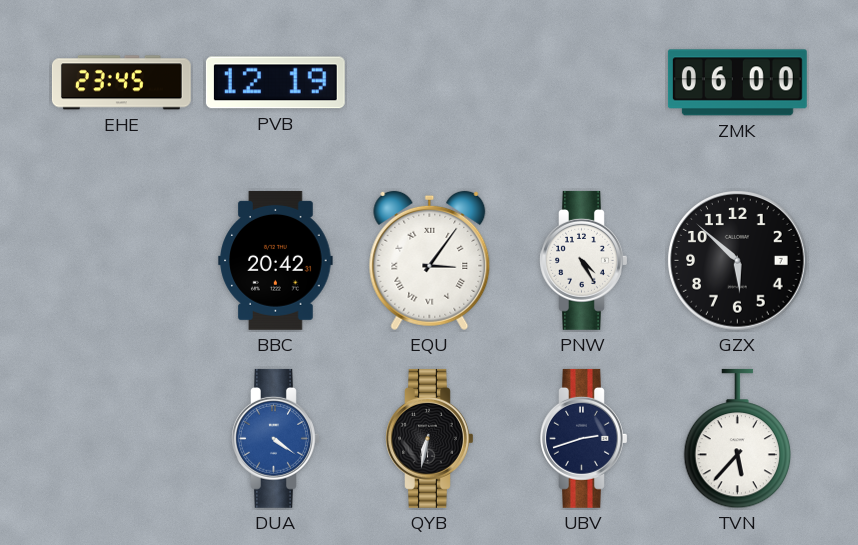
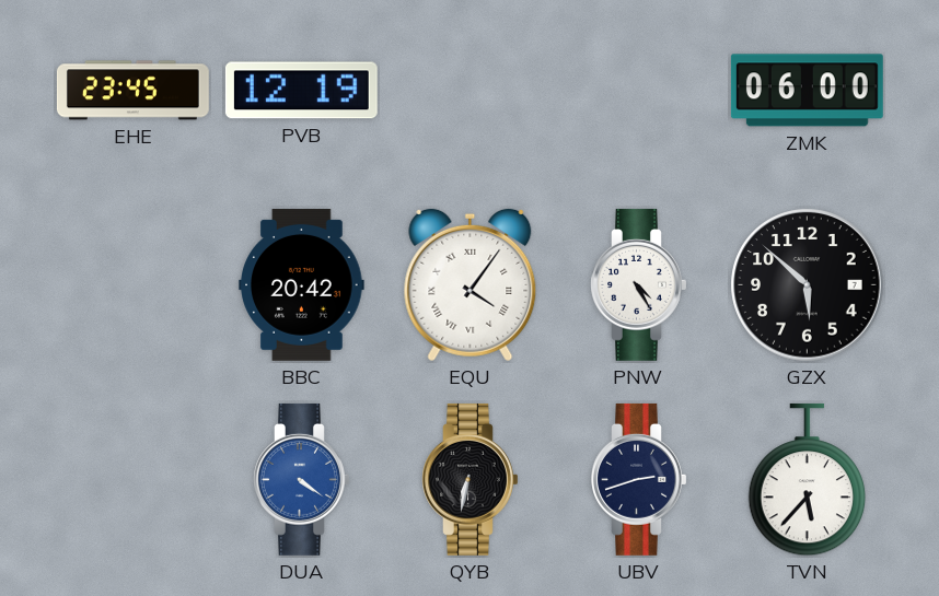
EQU: 3:06 -> 4:06
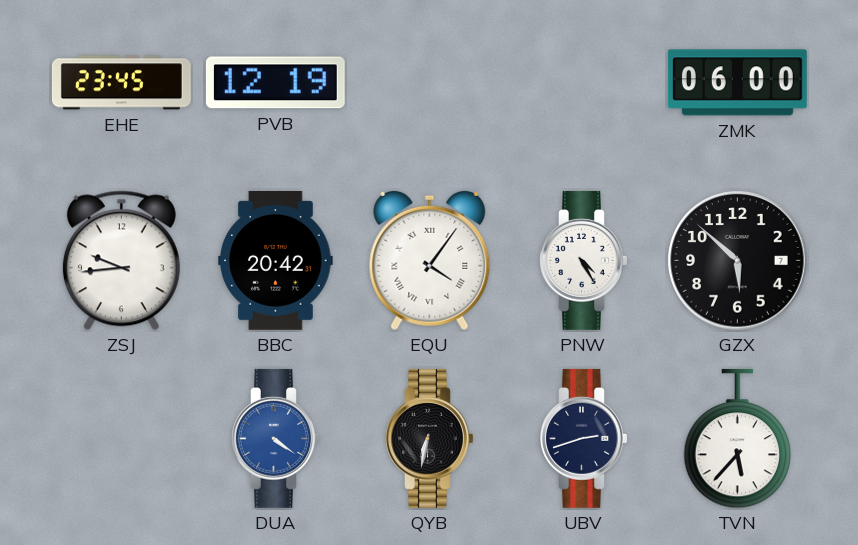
ZSJ: none -> 9:44
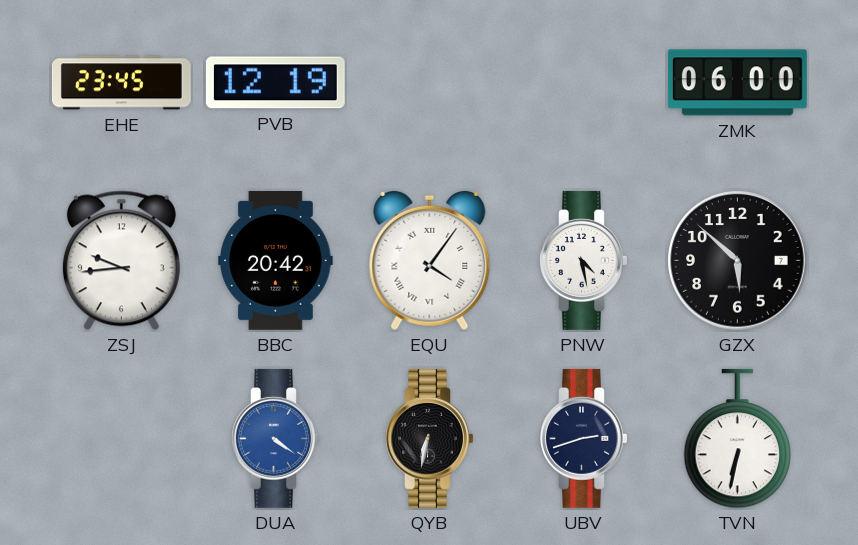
PNW: 4:25 -> 4:28
TVN: 5:37 -> 6:32
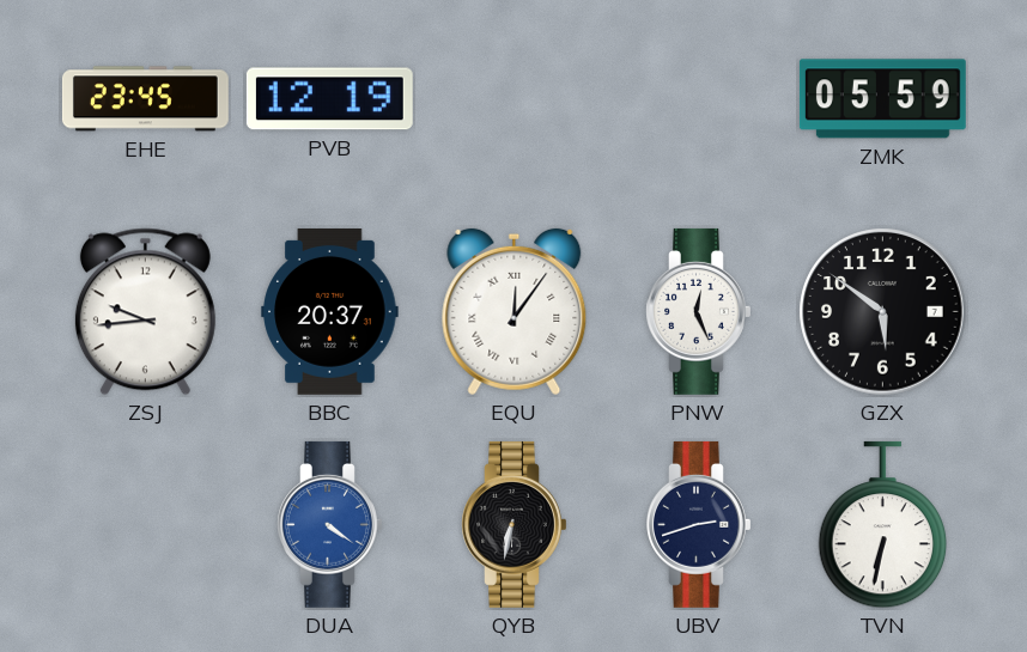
ZMK: 06:00 -> 05:59
BBC: 20:42 -> 20:37
EQU: 4:06 -> 12:06
PNW: 4:28 -> 12:26
GZX: 5:52 -> 5:51
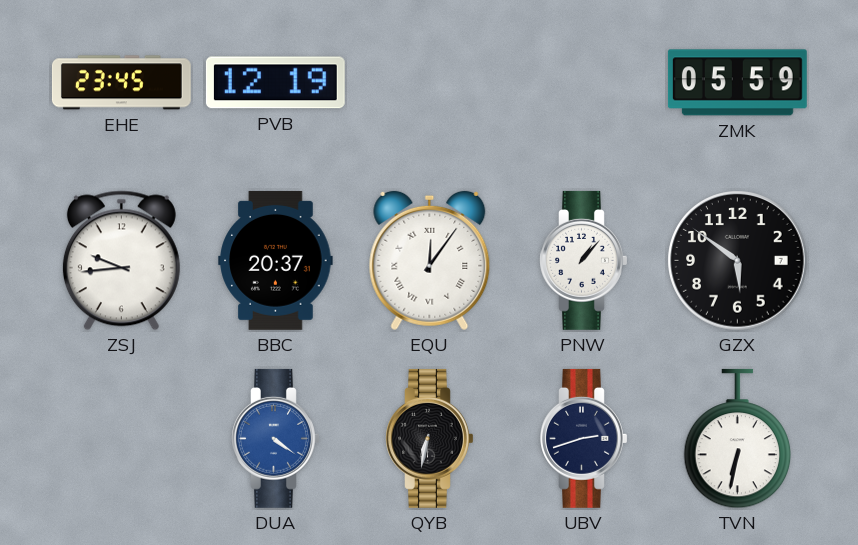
PNW: 12:26 -> 1:07
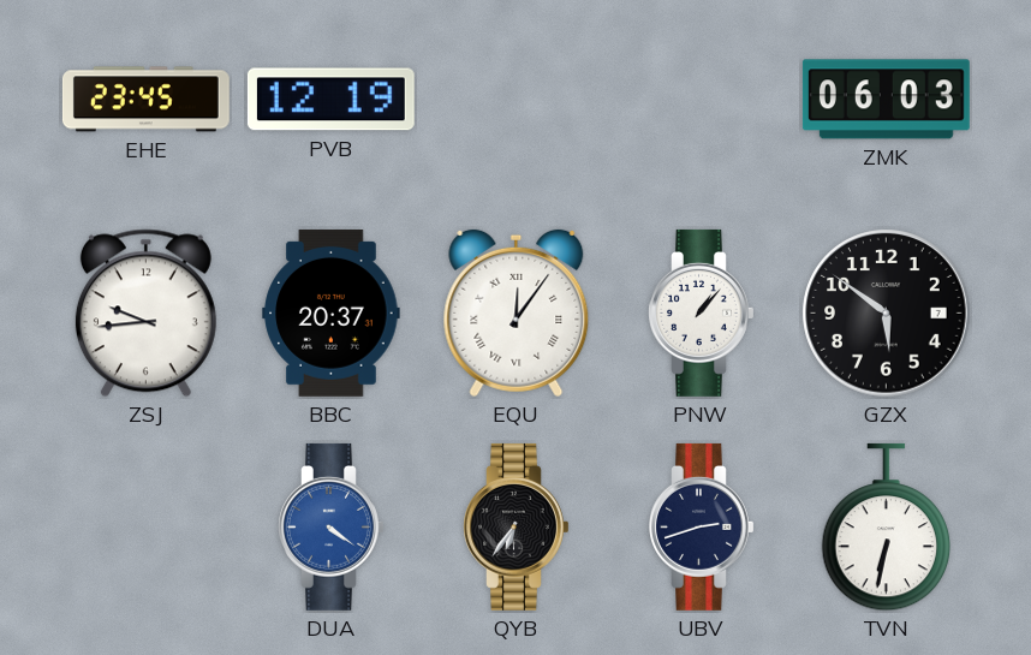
ZMK: 05:59 -> 06:03
QYB: 6:32 -> 6:36
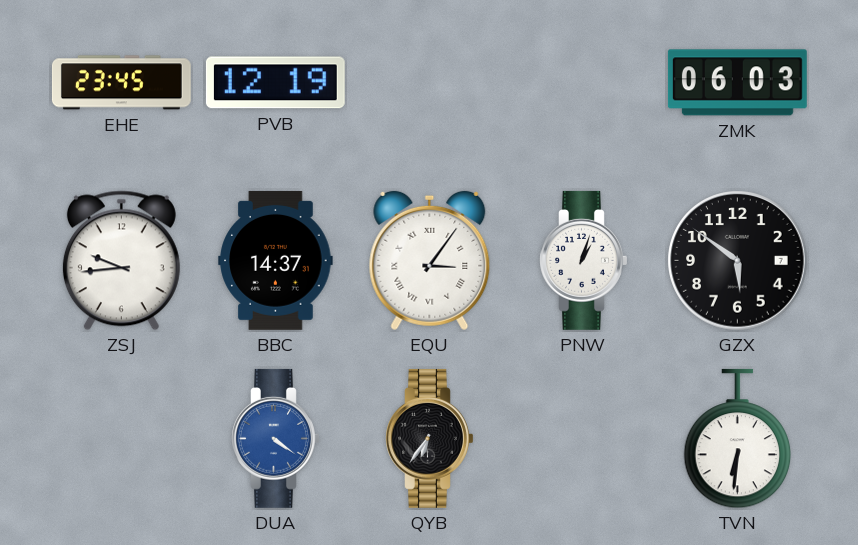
BBC: 20:37 -> 14:37
EQU: 12:06 -> 3:06
PNW: 1:07 -> 1:03
UBV: 2:42 -> none
TVN: 6:32 -> 6:31
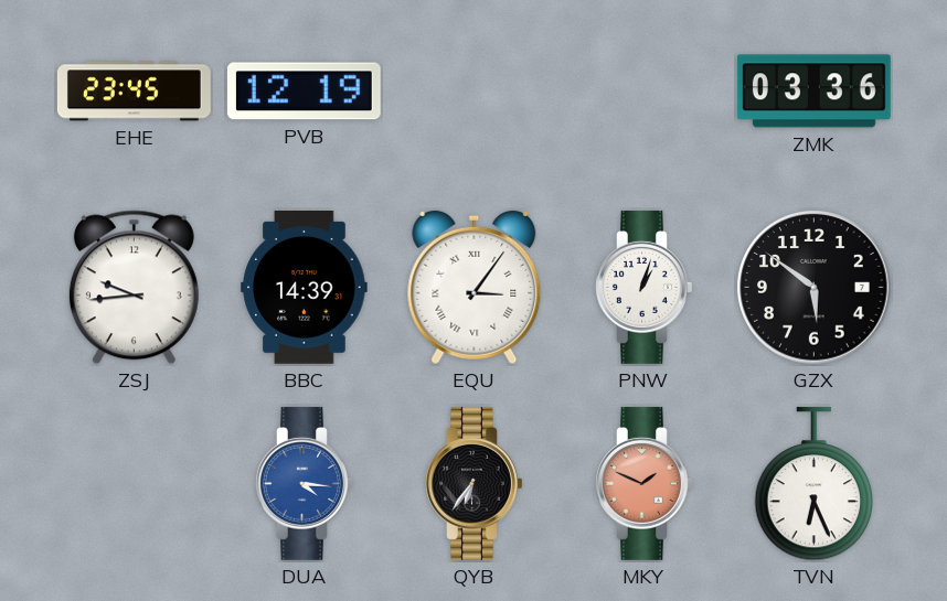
ZMK: 06:03 -> 03:36
BBC: 14:37 -> 14:39
DUA: 4:21 -> 4:16
MKY: none -> 1:49
TVN: 6:31 -> 6:26
